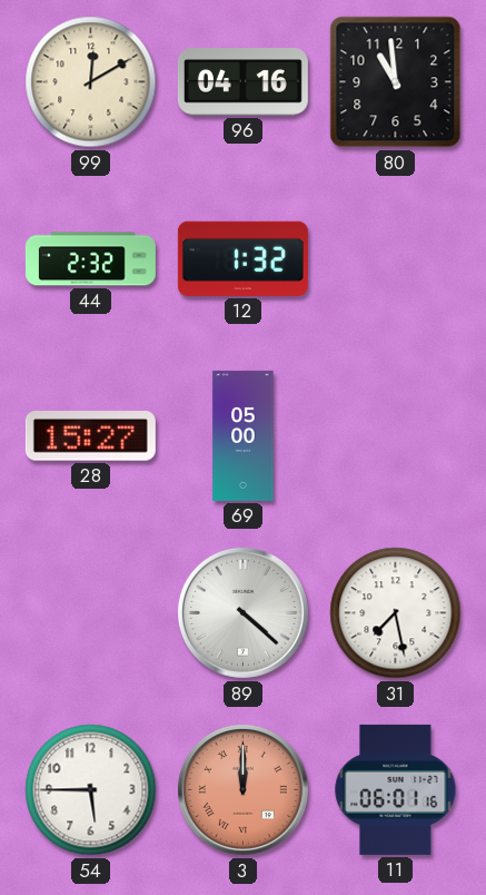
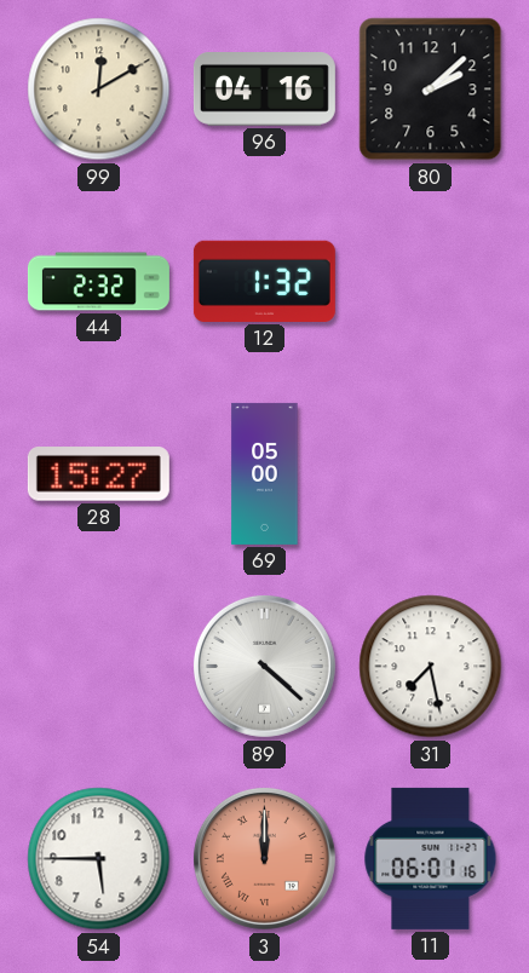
80: 10:59 -> 2:08
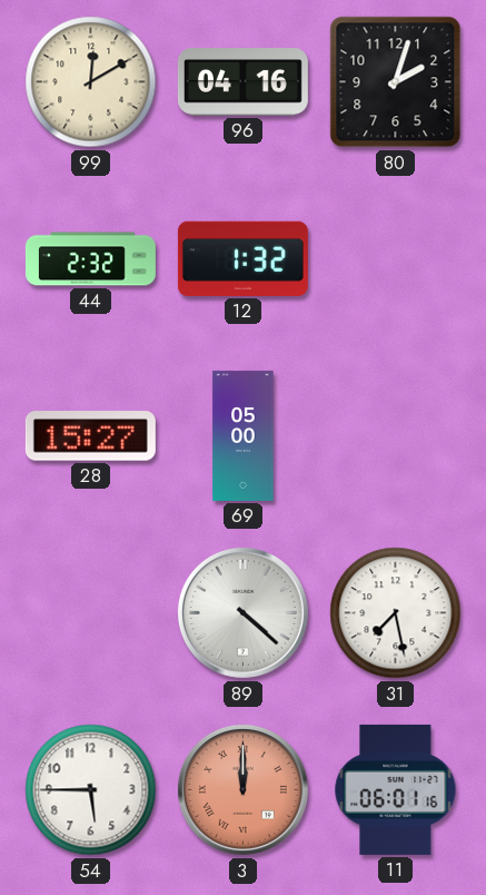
80: 2:08 -> 2:03
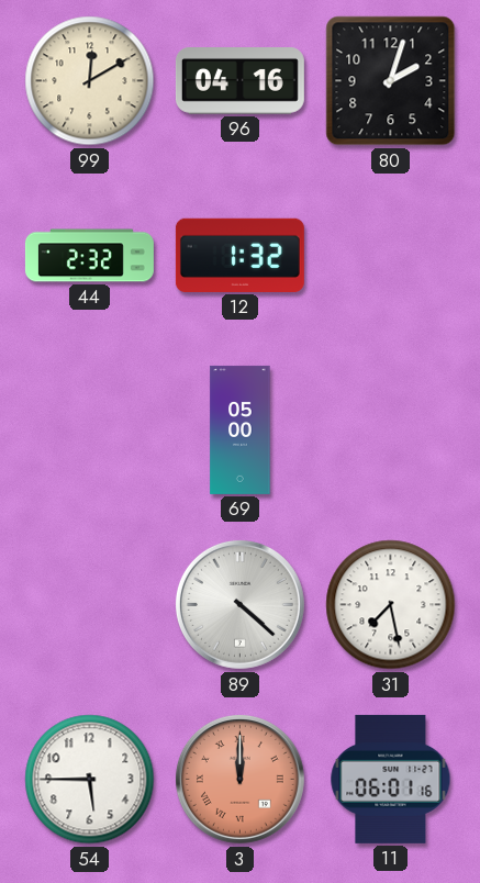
28: 15:27 -> none
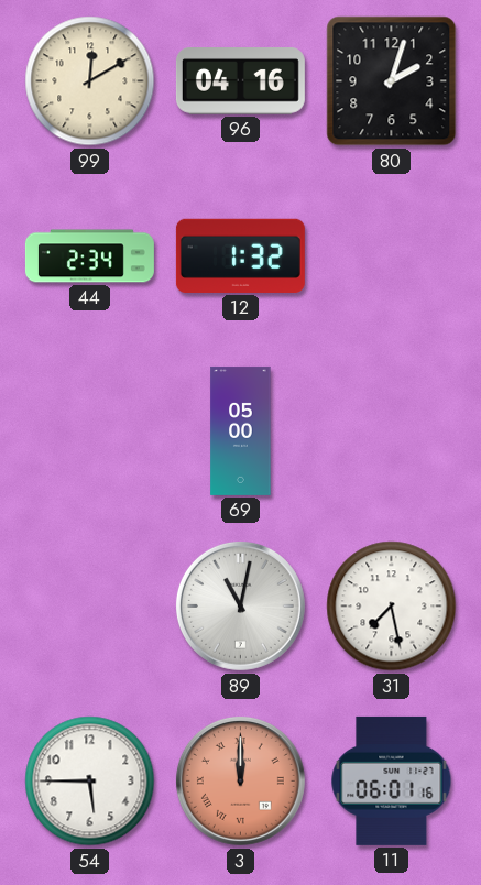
44: 2:32 -> 2:34
89: 4:22 -> 11:02
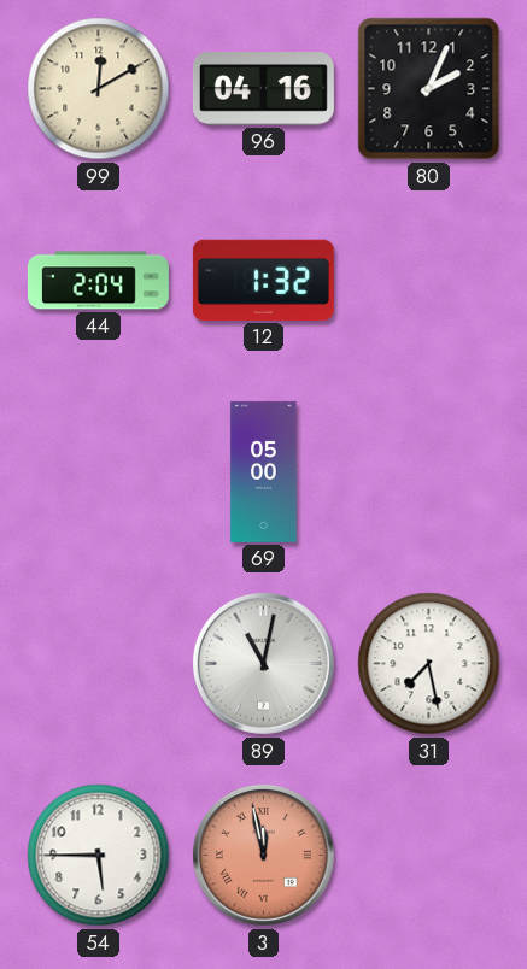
80: 2:03 -> 2:04
44: 2:34 -> 2:04
3: 12:00 -> 11:58
11: 06:01 -> none
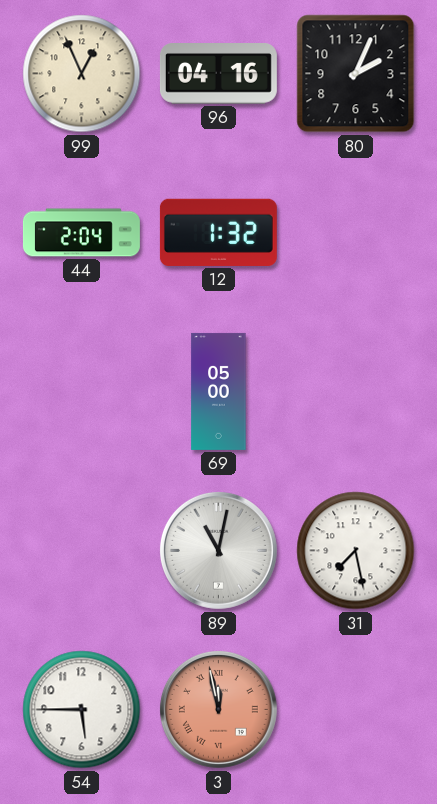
99: 12:10 -> 12:56
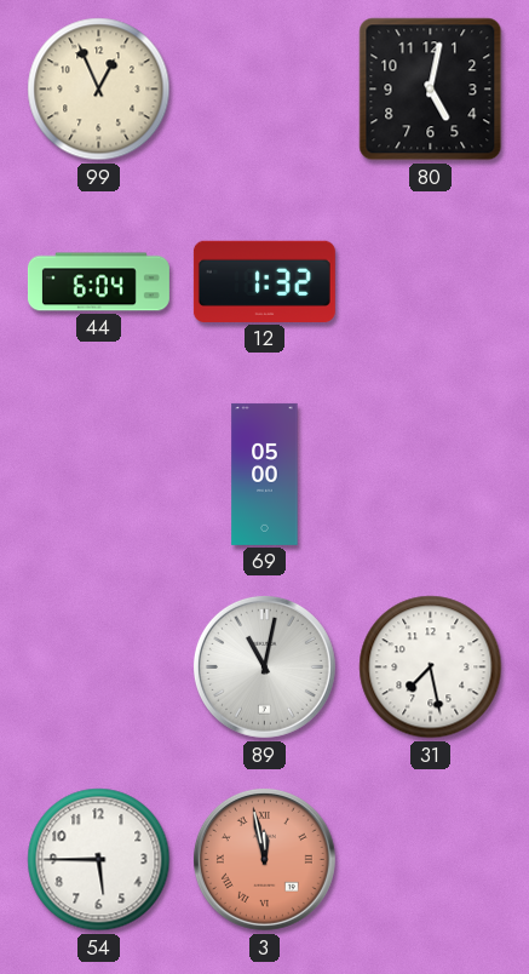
96: 04:16 -> none
80: 2:04 -> 5:02
44: 2:04 -> 6:04
